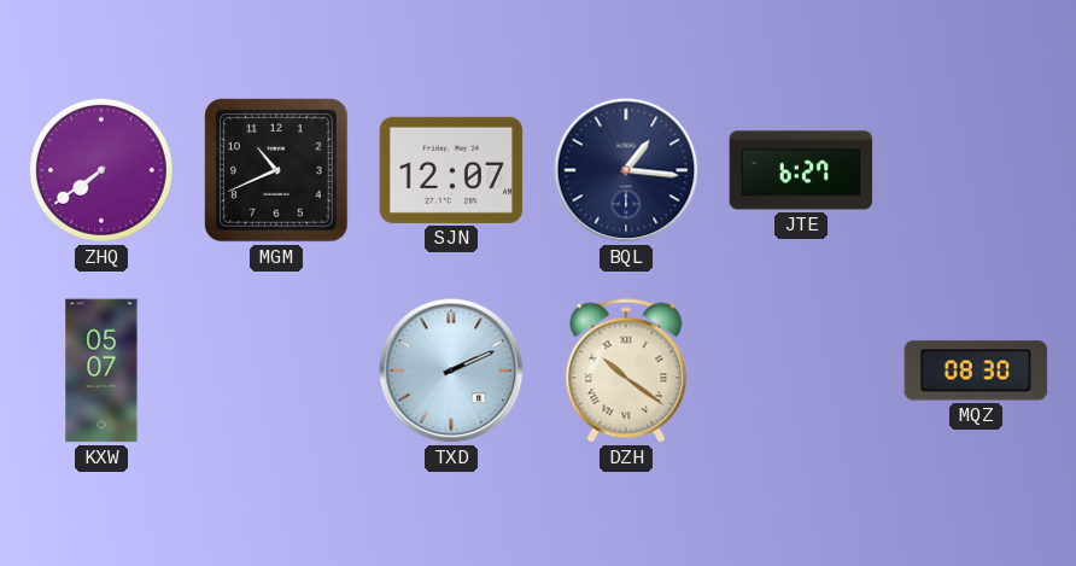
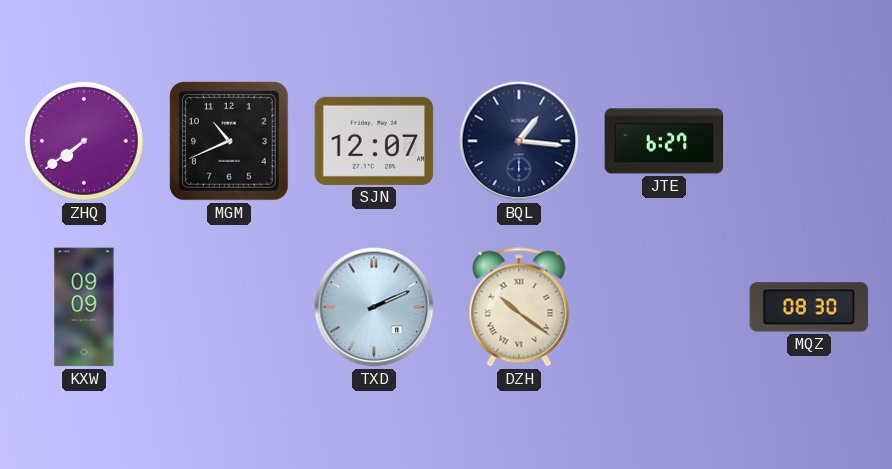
KXW: 05:07 -> 09:09
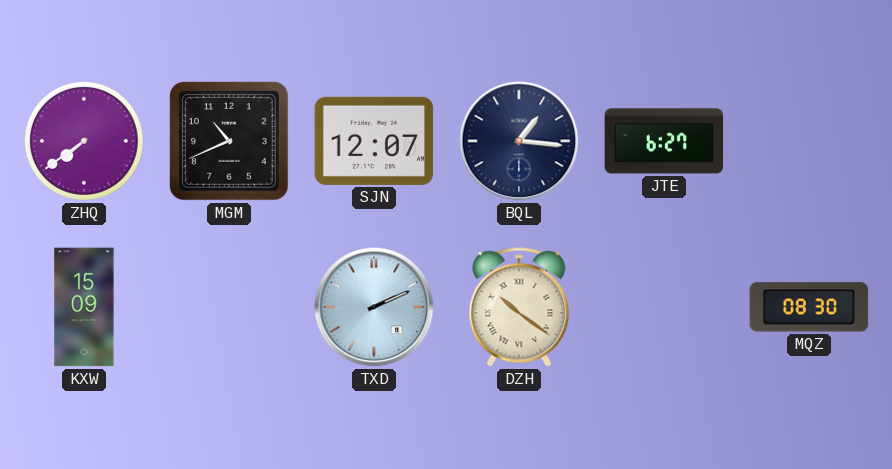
KXW: 09:09 -> 15:09
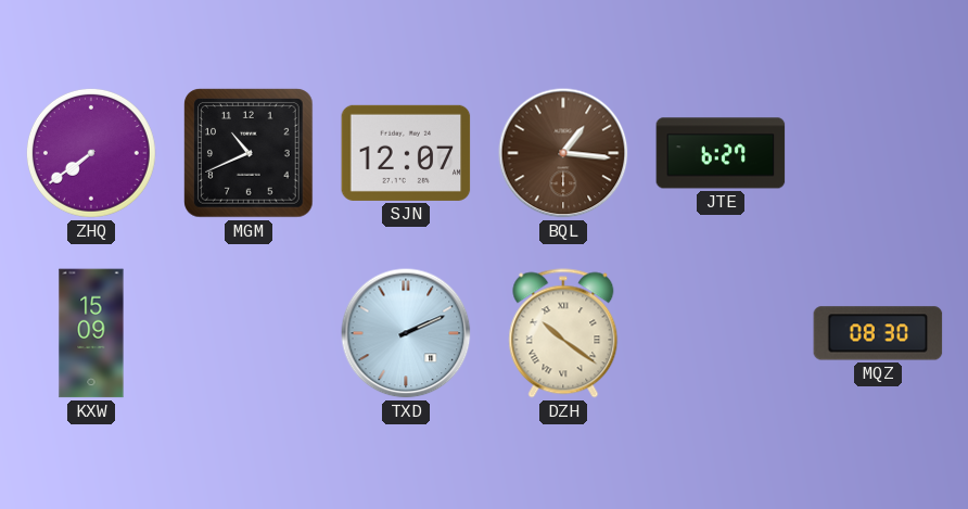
BQL dial: navy -> brown
